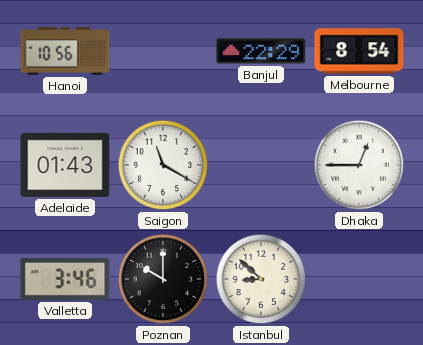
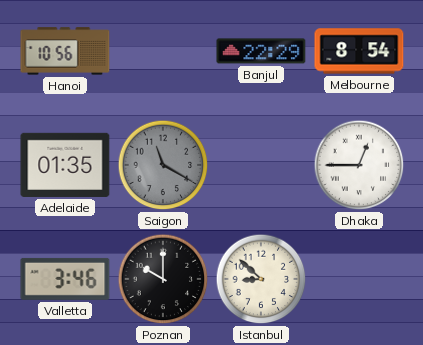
Adelaide: 01:43 -> 01:35
Saigon dial: white -> grey
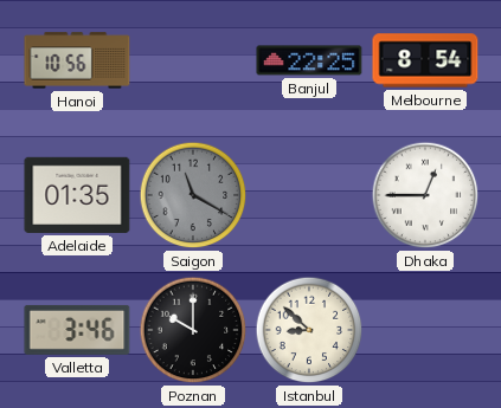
Banjul: 22:29 -> 22:25
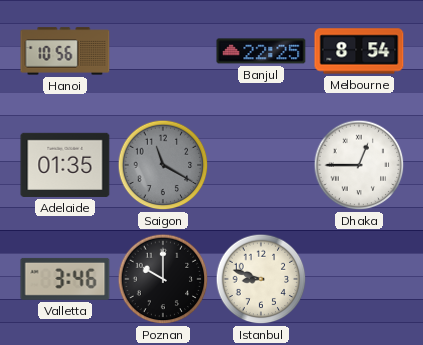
Istanbul: 8:52 -> 8:48
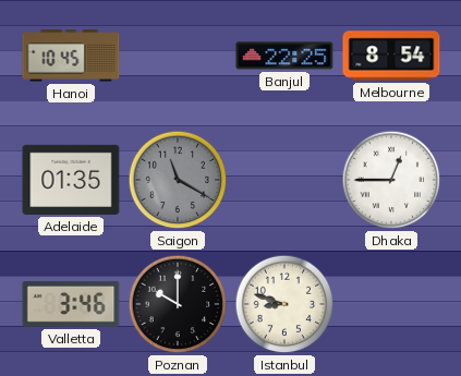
Hanoi: 10:56 -> 10:45
